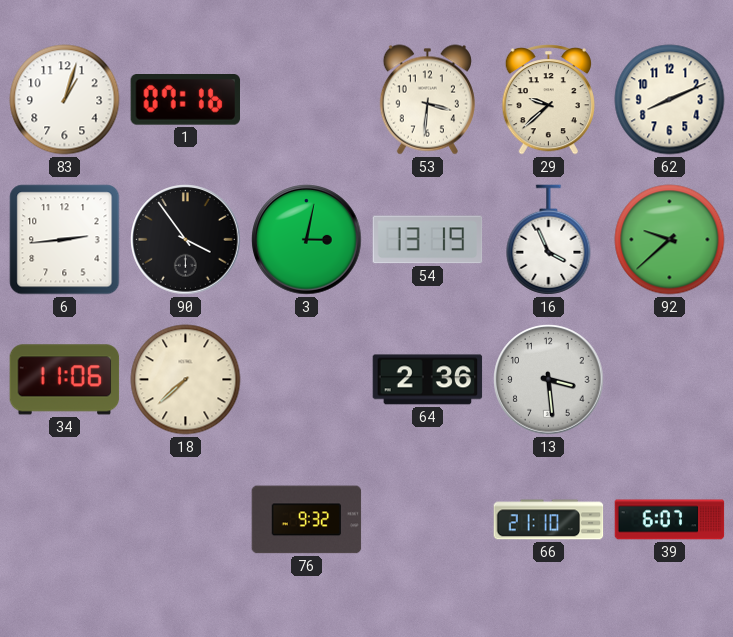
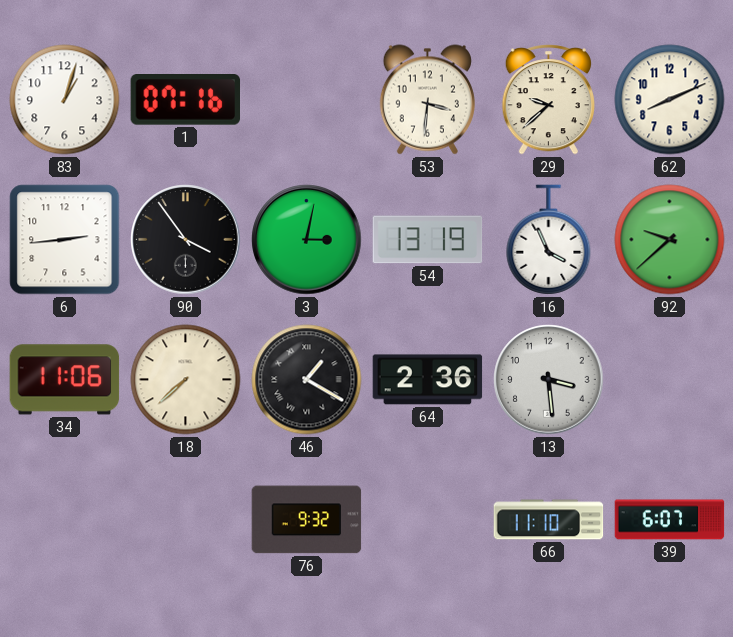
46: none -> 1:20
66: 21:10 -> 11:10
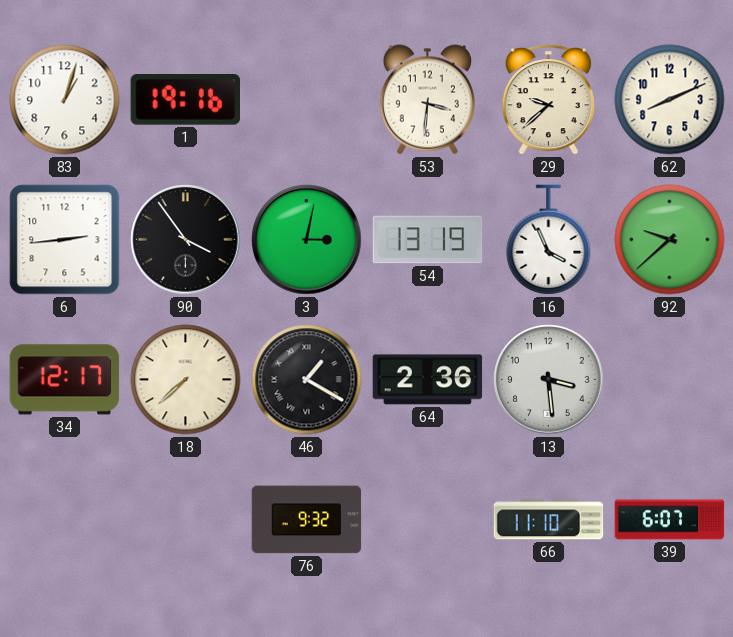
1: 07:16 -> 19:16
34: 11:06 -> 12:17
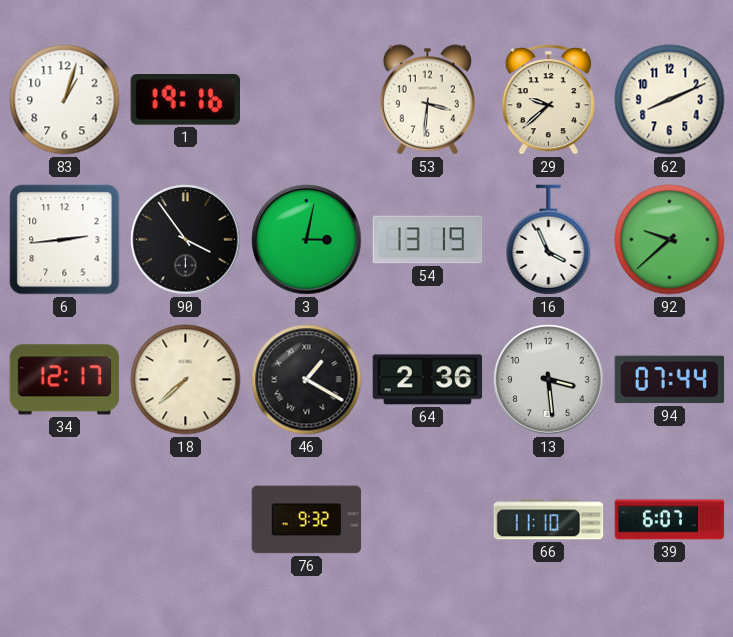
94: none -> 07:44
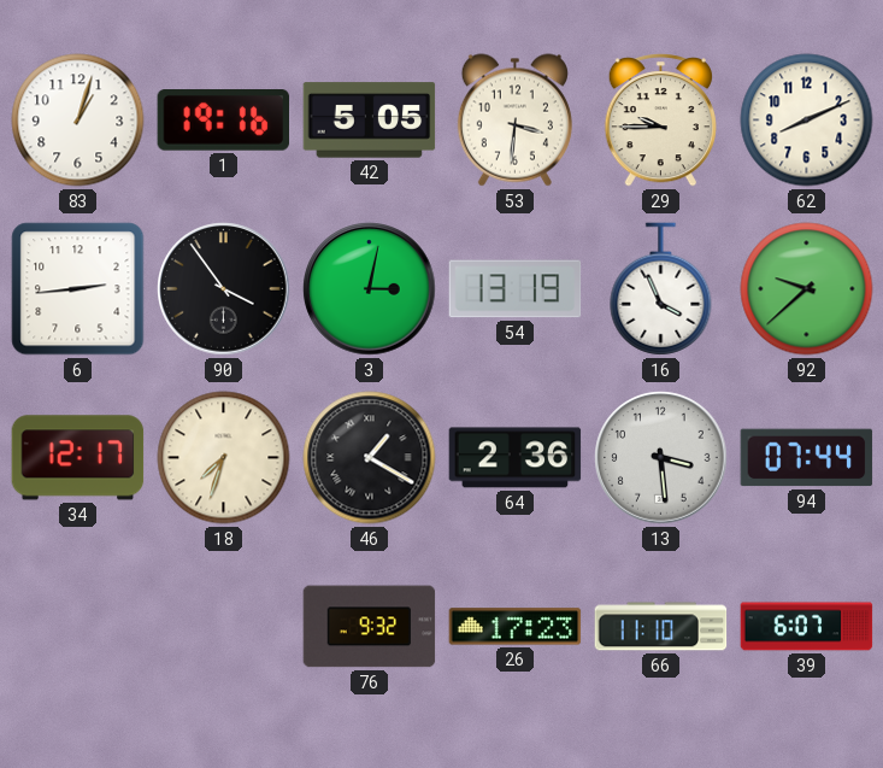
42: none -> 5:05
29: 9:38 -> 9:45
18: 7:38 -> 7:33
26: none -> 17:23
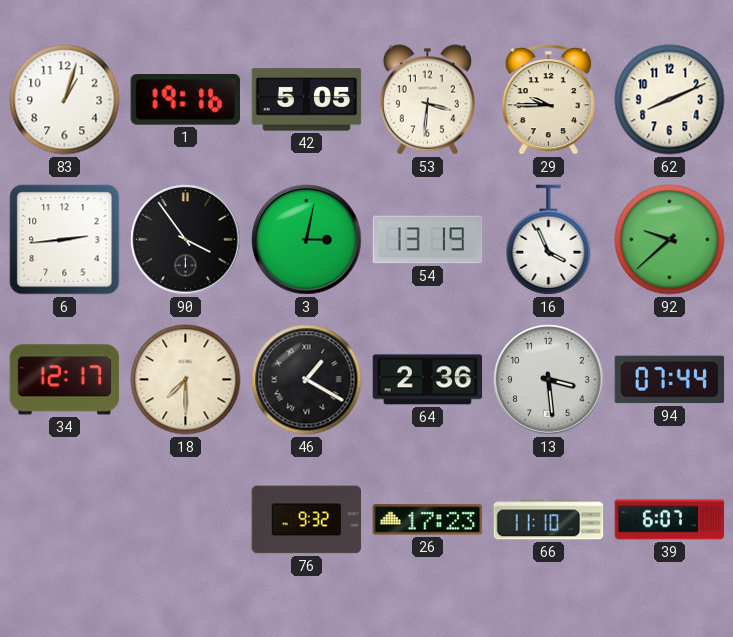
18: 7:33 -> 7:30
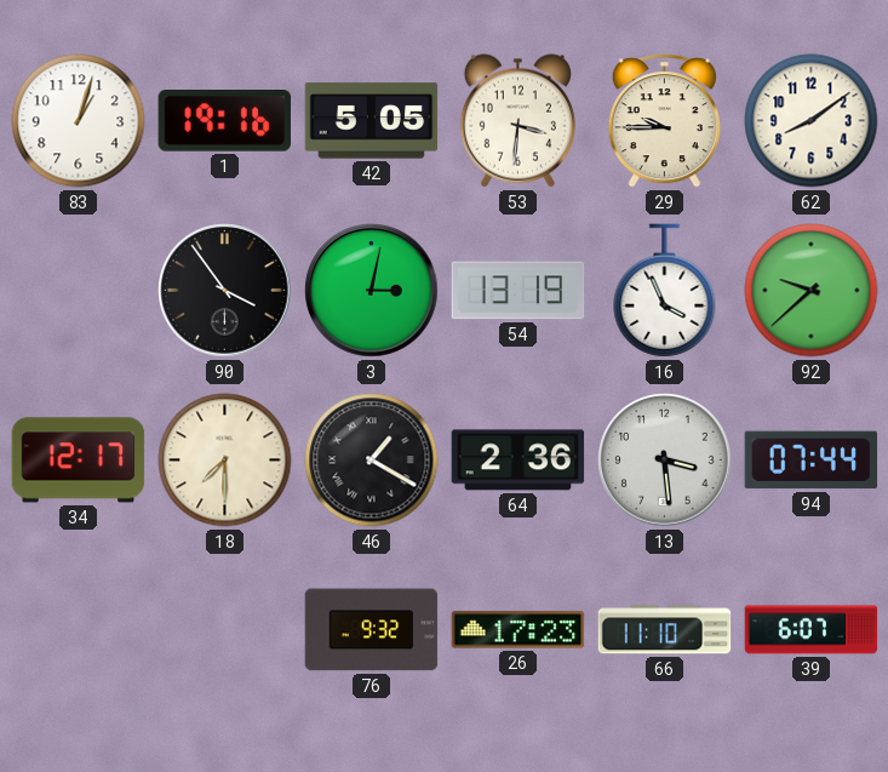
62: 8:11 -> 8:09
6: 2:44 -> none
